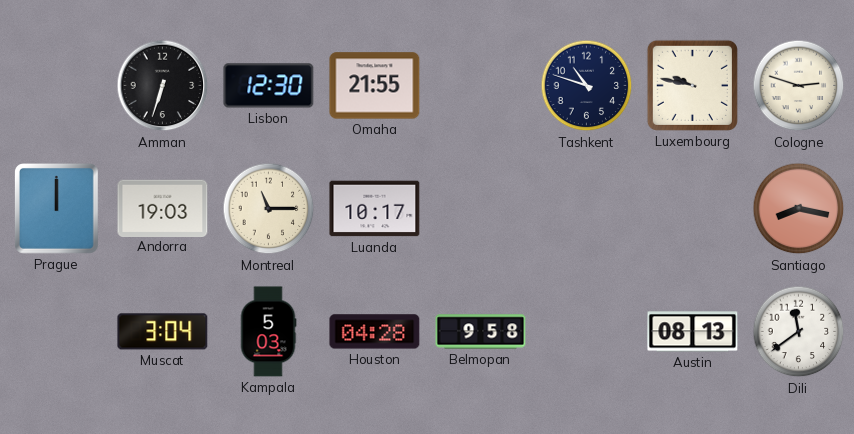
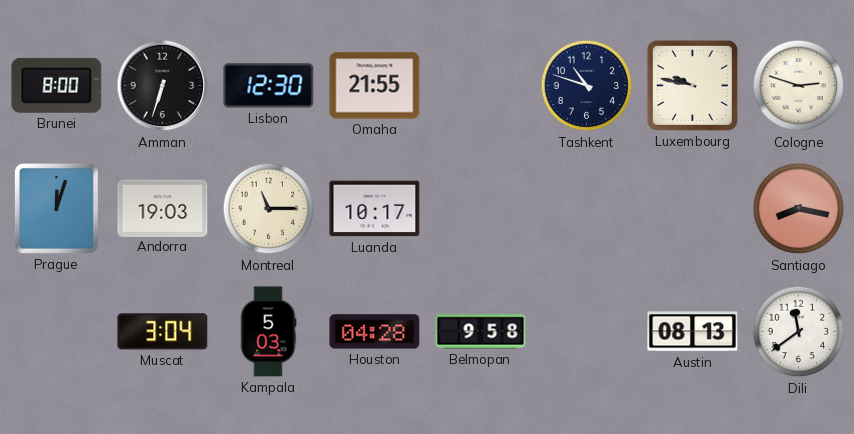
Brunei: none -> 8:00
Prague: 12:00 -> 12:03
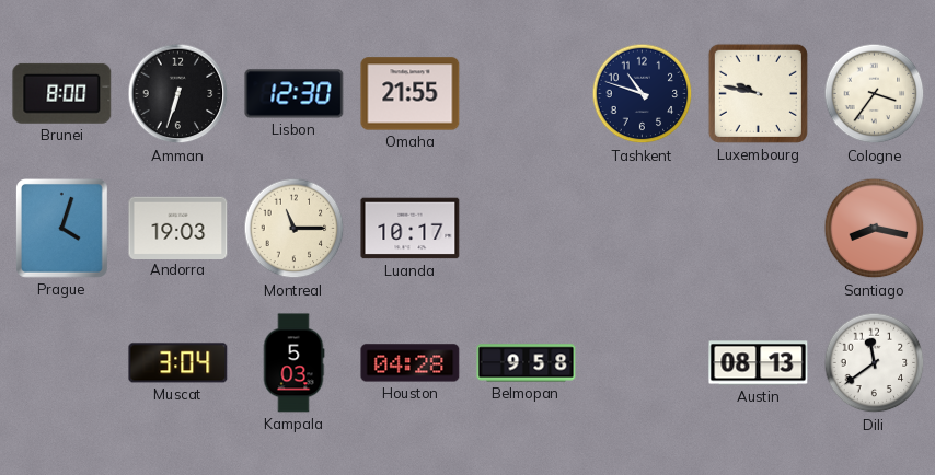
Cologne: 2:48 -> 3:36
Prague: 12:03 -> 4:03
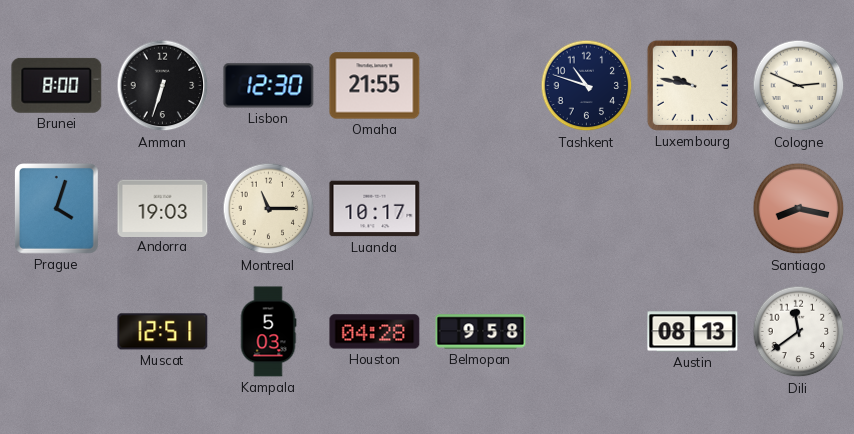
Cologne: 3:36 -> 2:49
Muscat: 3:04 -> 12:51
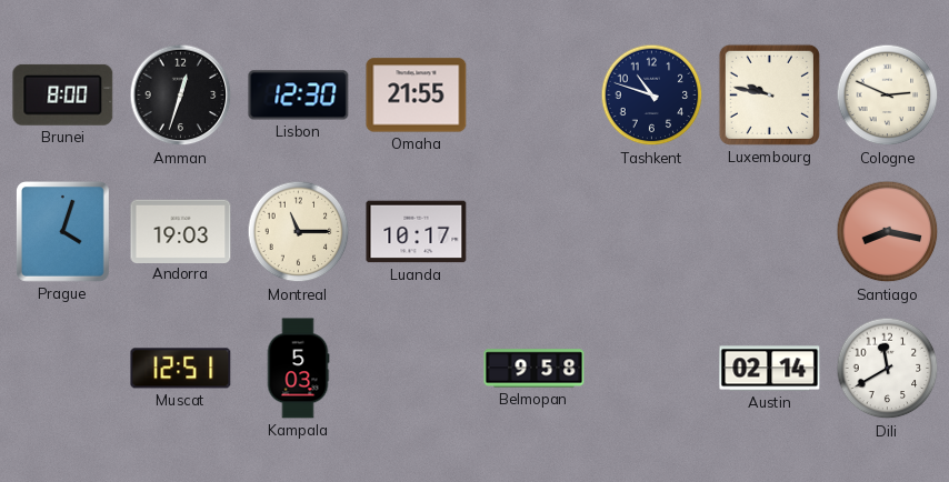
Amman: 6:33 -> 12:33
Houston: 04:28 -> none
Austin: 08:13 -> 02:14
Dili: 11:39 -> 11:40
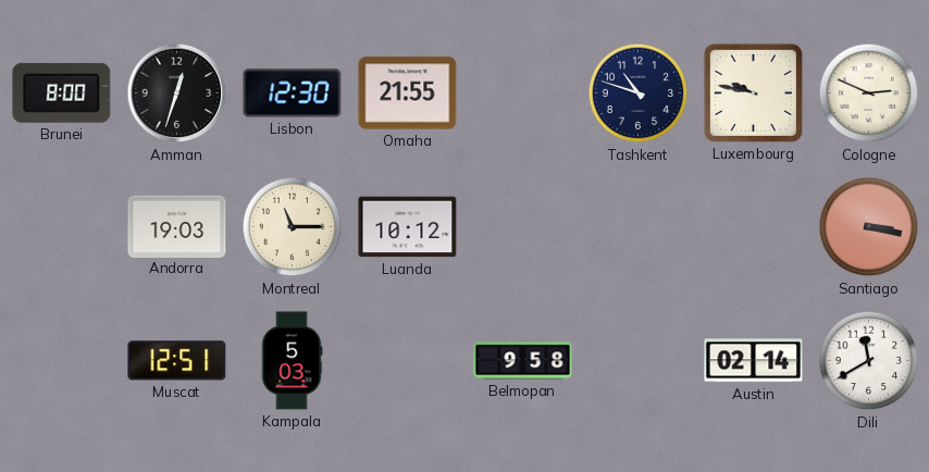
Prague: 4:03 -> none
Luanda: 10:17 -> 10:12
Santiago: 8:17 -> 3:17
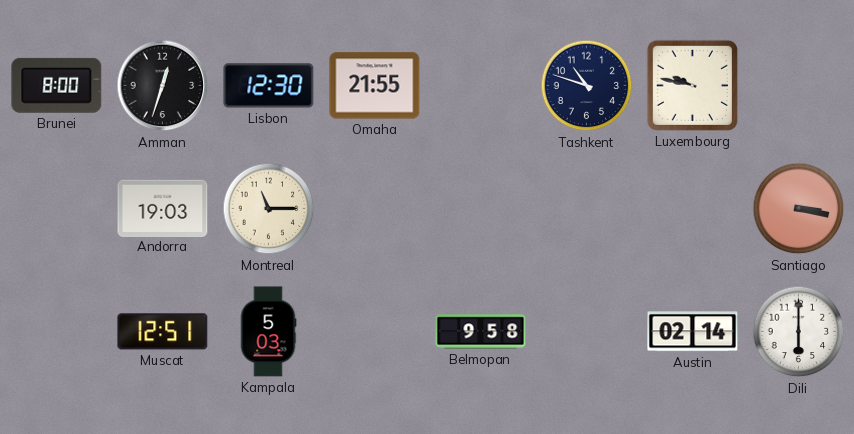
Cologne: 2:49 -> none
Luanda: 10:12 -> none
Dili: 11:40 -> 6:00
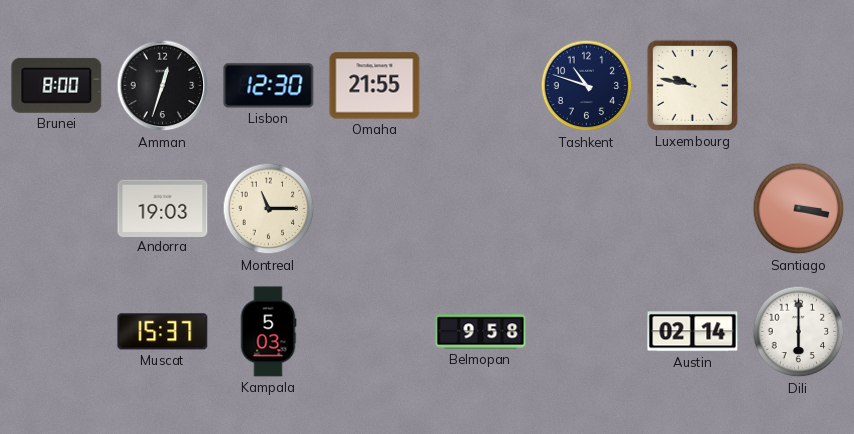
Muscat: 12:51 -> 15:37
